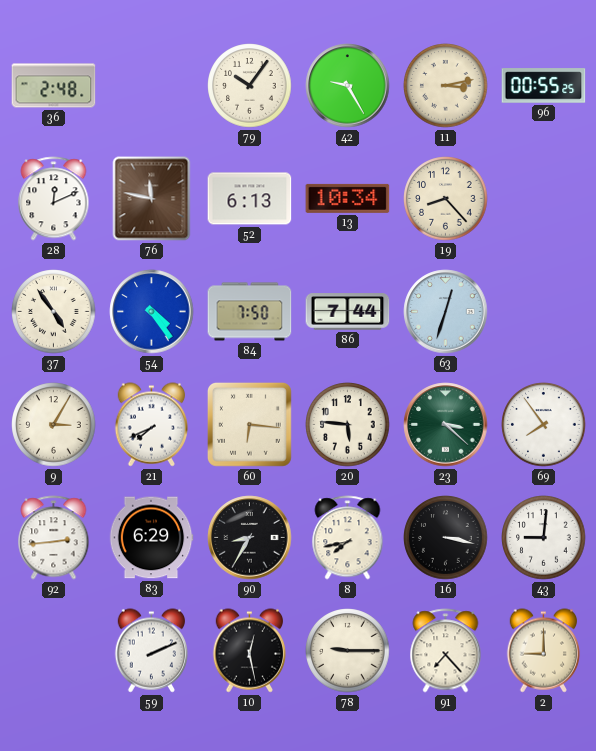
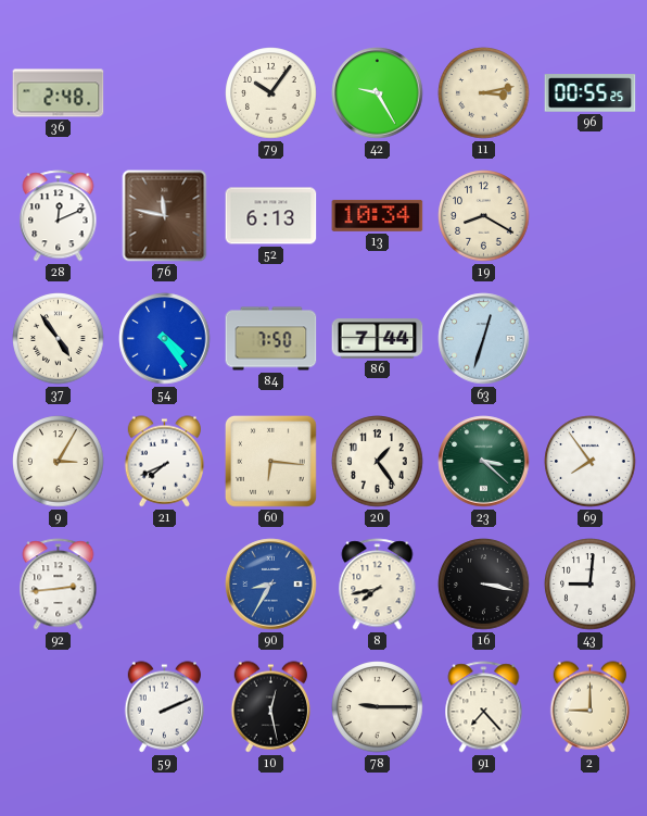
19: 8:23 -> 8:20
20: 5:46 -> 1:24
83: 6:29 -> none
90 dial: black -> blue
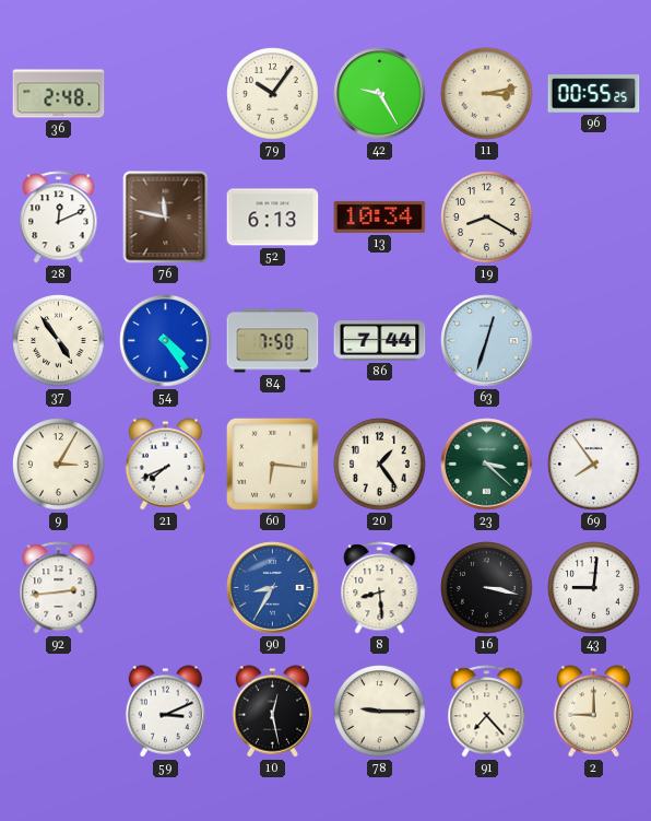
8: 7:43 -> 8:29
59: 2:11 -> 3:11
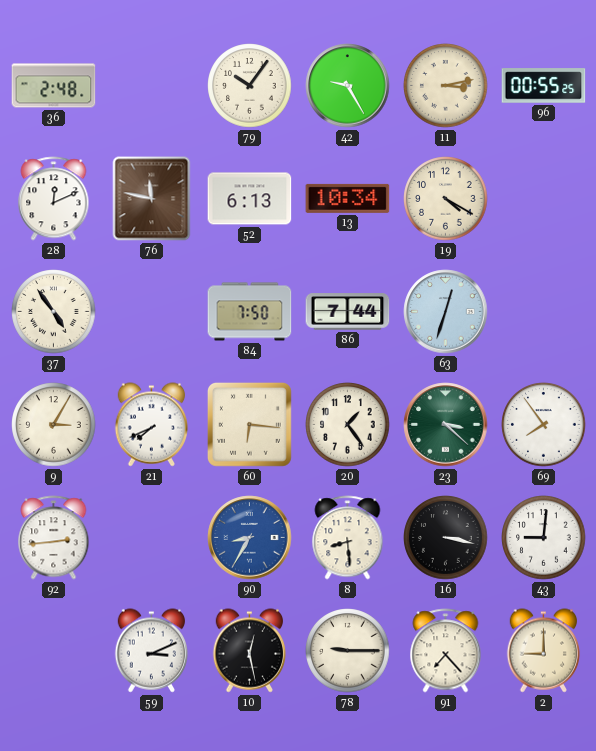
19: 8:20 -> 4:20
54: 4:24 -> none
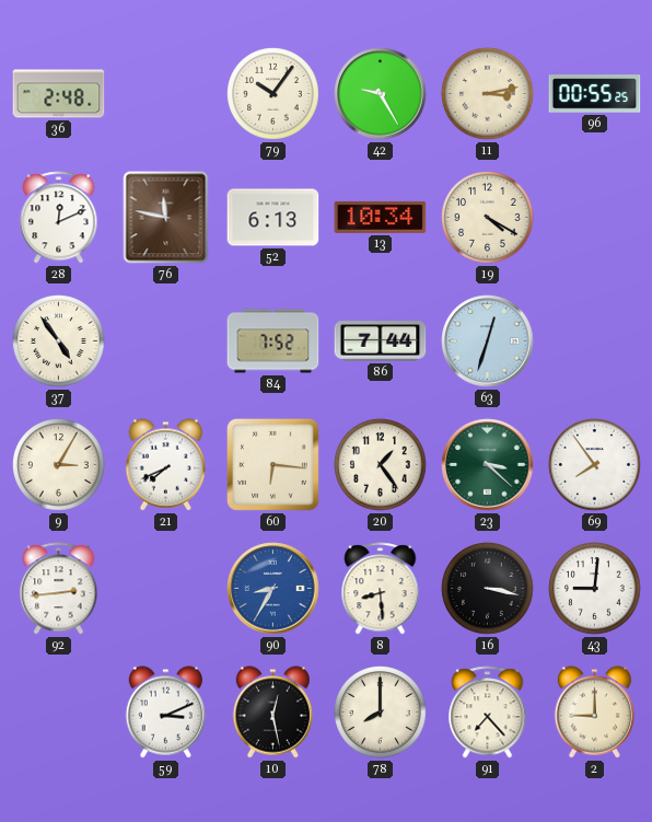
84: 7:50 -> 7:52
78: 9:15 -> 8:00
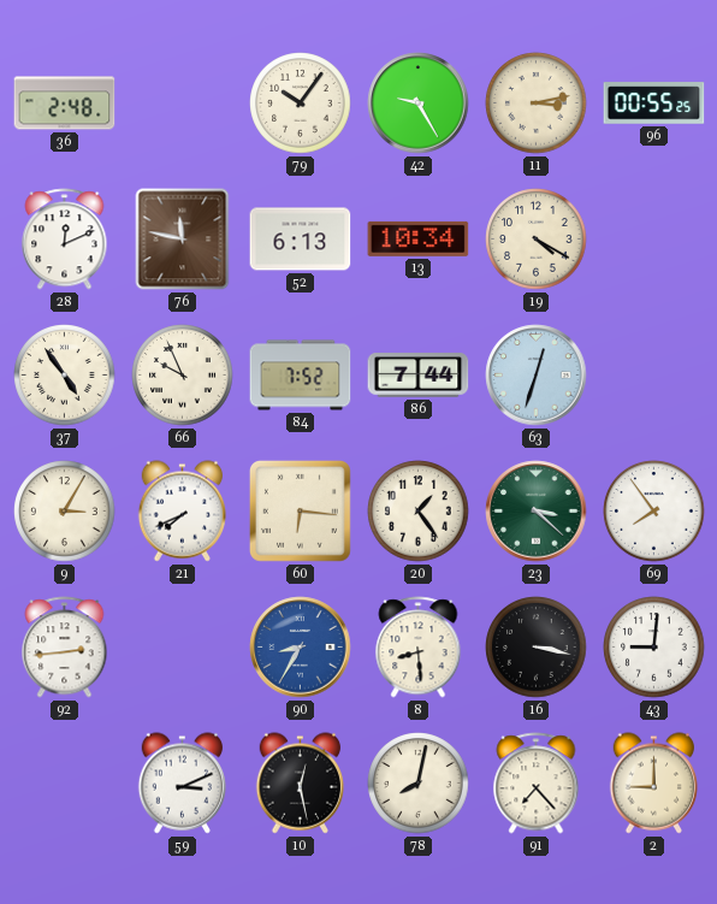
66: none -> 9:56
78: 8:00 -> 8:02
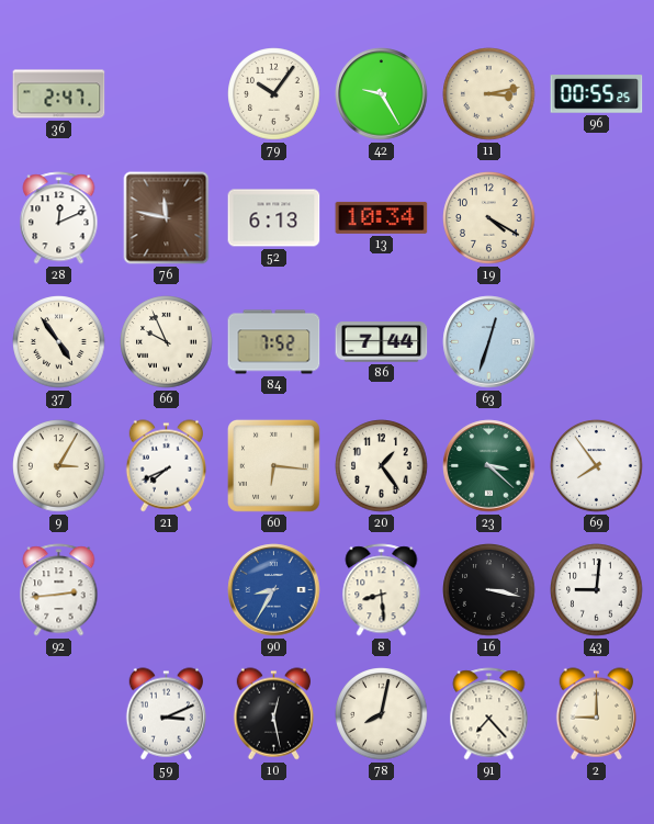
36: 2:48 -> 2:47
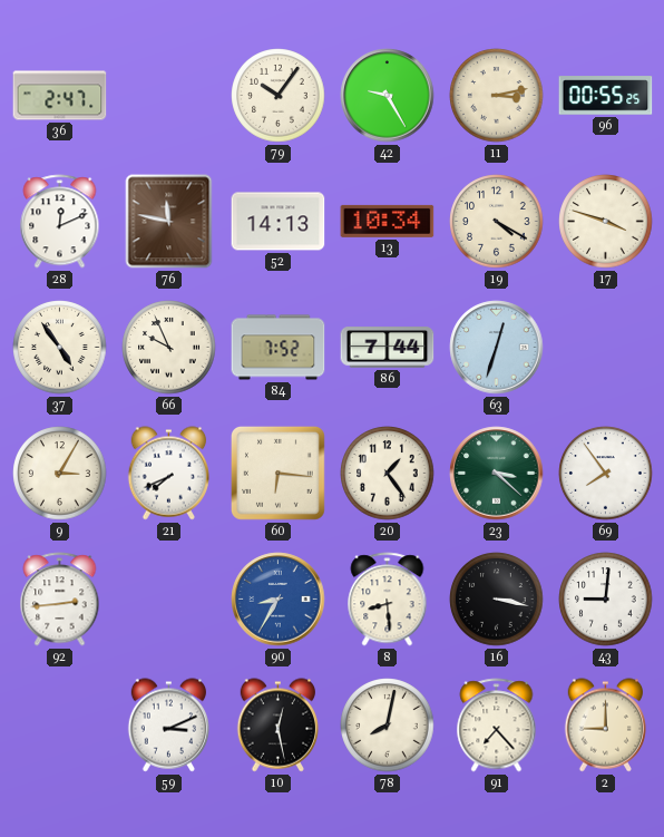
52: 6:13 -> 14:13
17: none -> 3:48
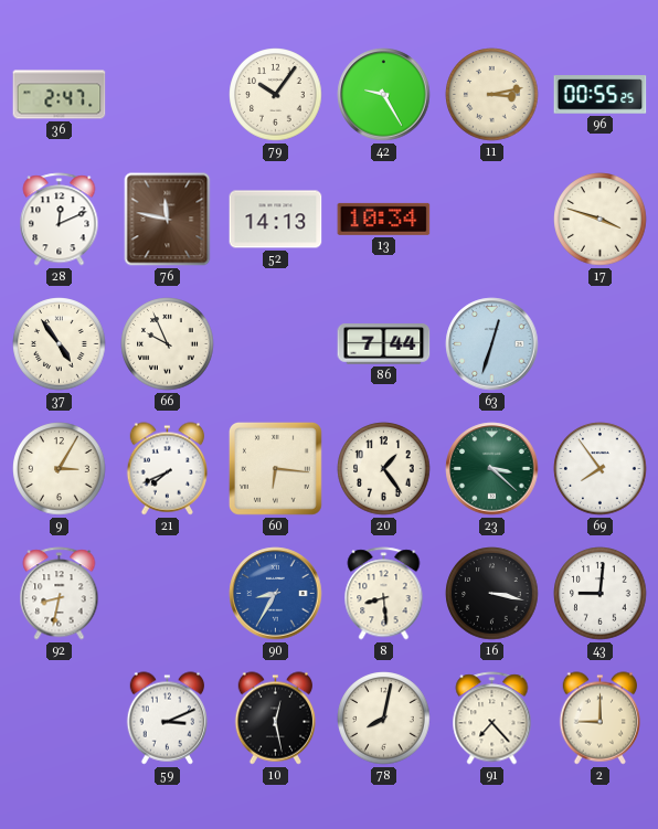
19: 4:20 -> none
84: 7:52 -> none
92: 2:44 -> 8:32
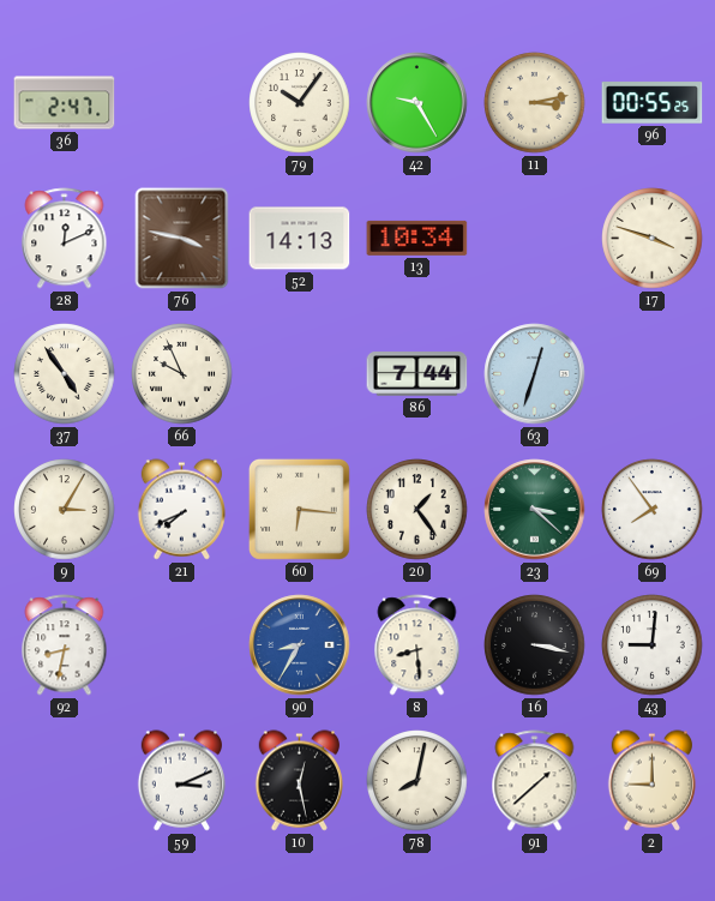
76: 11:47 -> 3:47
91: 7:23 -> 1:38
